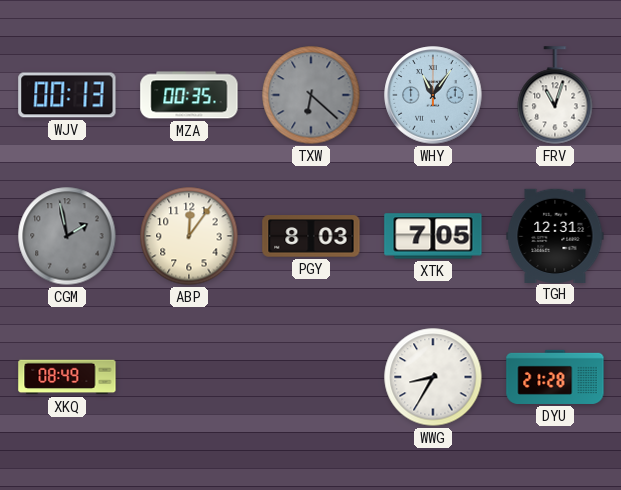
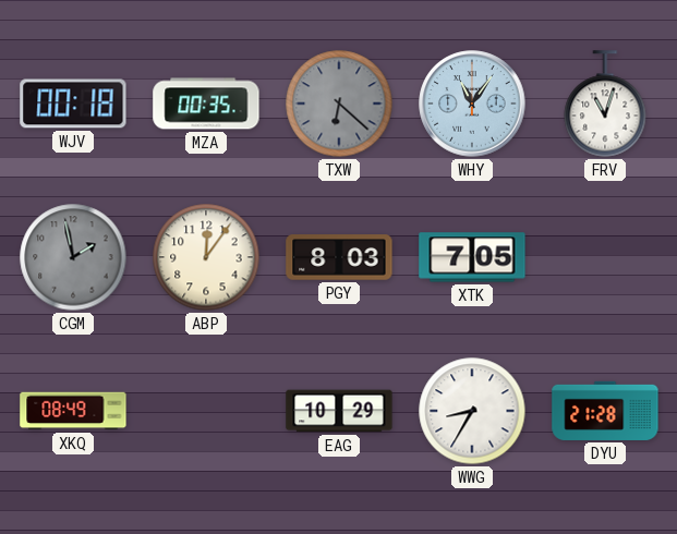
WJV: 00:13 -> 00:18
TGH: 12:31 -> none
EAG: none -> 10:29
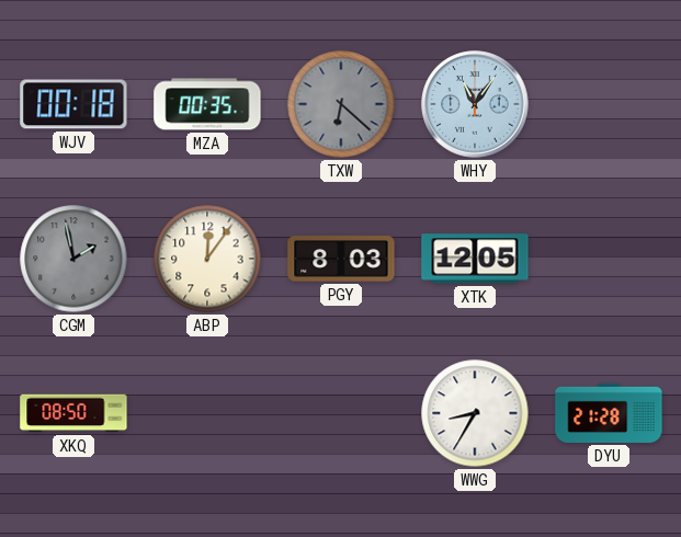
FRV: 11:03 -> none
XTK: 7:05 -> 12:05
XKQ: 08:49 -> 08:50
EAG: 10:29 -> none
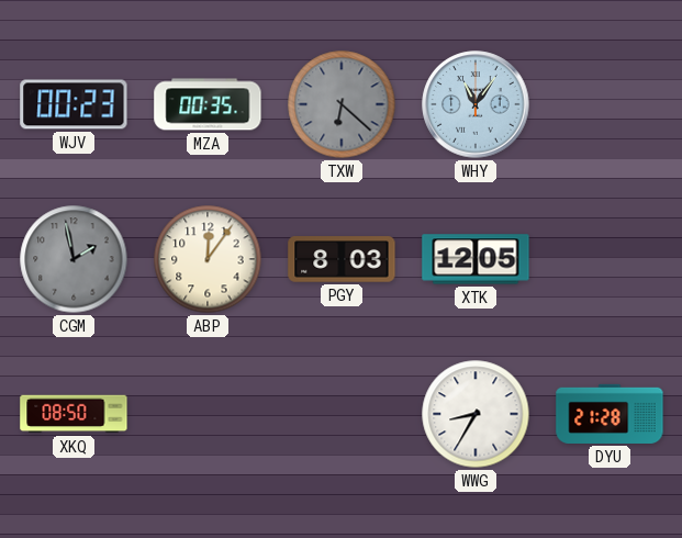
WJV: 00:18 -> 00:23
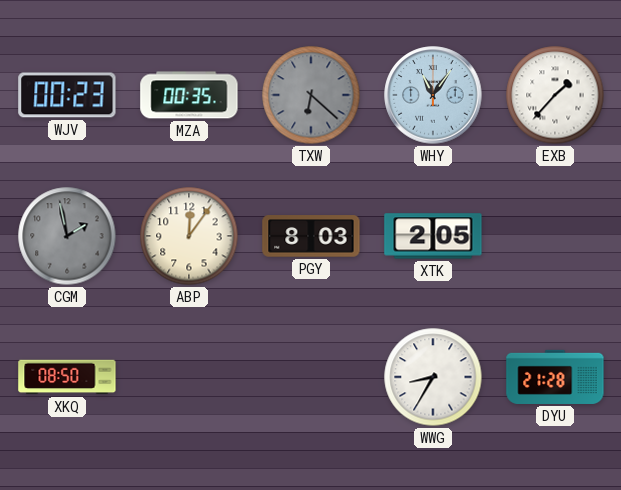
EXB: none -> 1:37
XTK: 12:05 -> 2:05
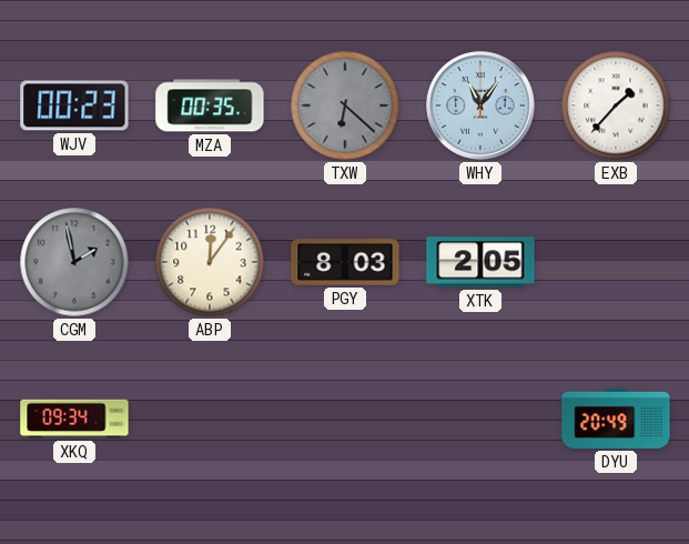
XKQ: 08:50 -> 09:34
WWG: 8:35 -> none
DYU: 21:28 -> 20:49
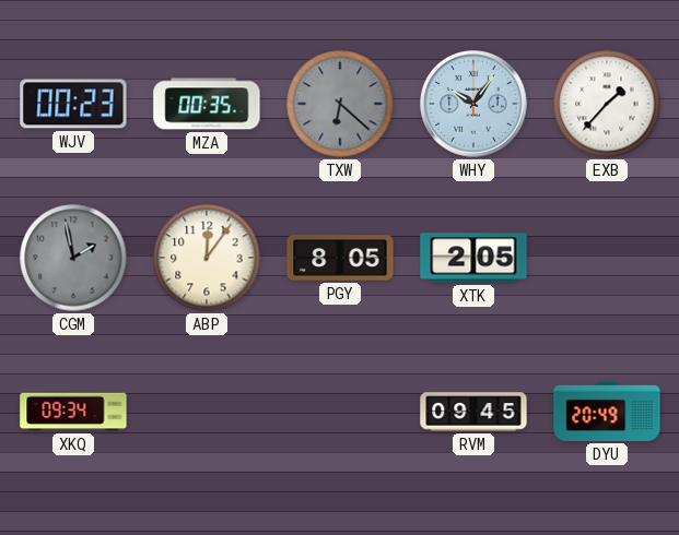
WHY: 11:06 -> 10:06
PGY: 8:03 -> 8:05
RVM: none -> 09:45
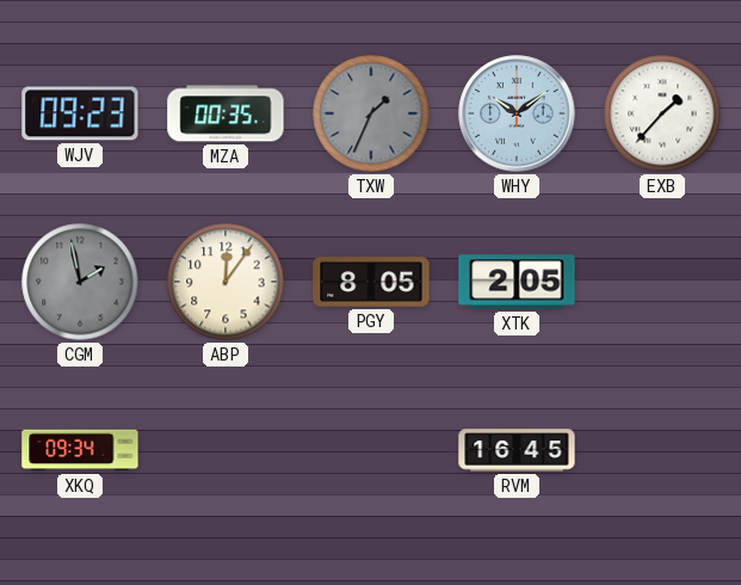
WJV: 00:23 -> 09:23
TXW: 6:22 -> 1:34
WHY: 10:06 -> 10:09
RVM: 09:45 -> 16:45
DYU: 20:49 -> none
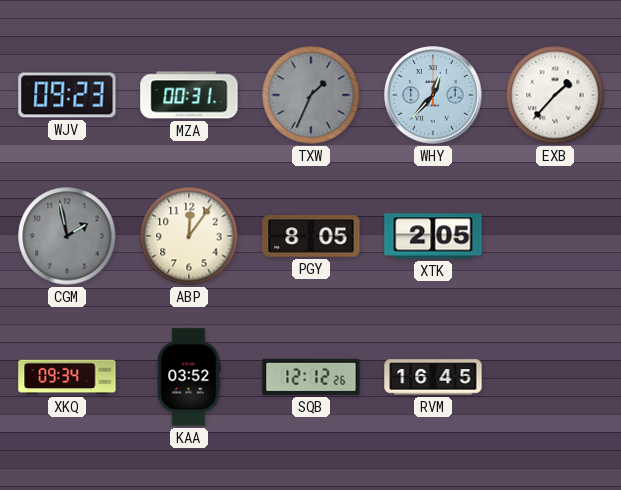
MZA: 00:35 -> 00:31
WHY: 10:09 -> 12:37
KAA: none -> 03:52
SQB: none -> 12:12
